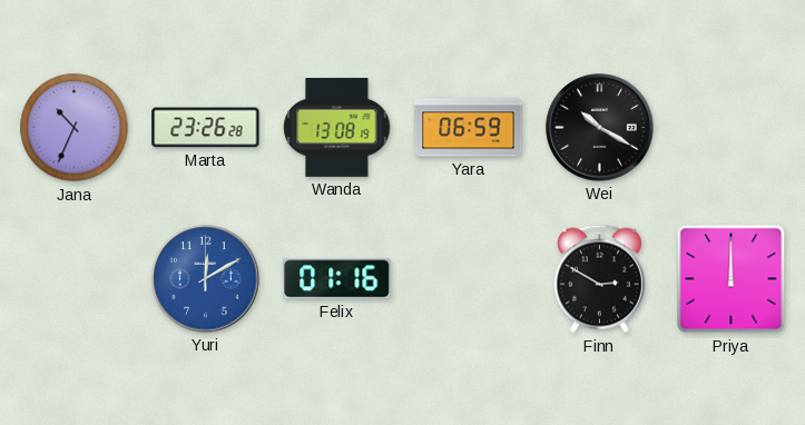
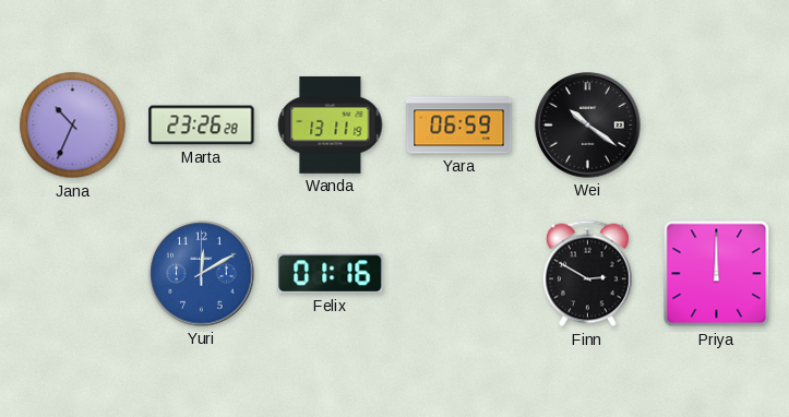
Wanda: 13:08 -> 13:11
Wei: 10:20 -> 10:21
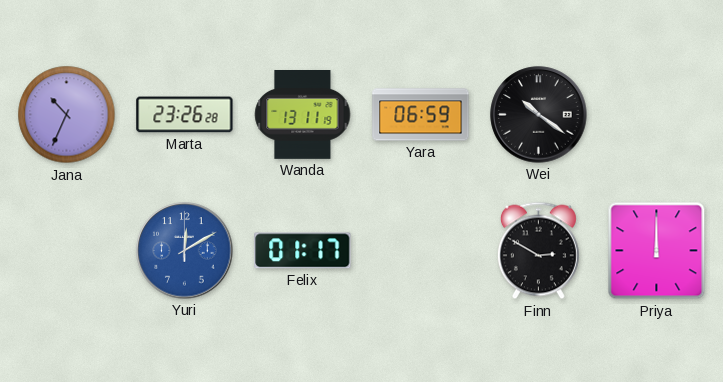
Felix: 01:16 -> 01:17
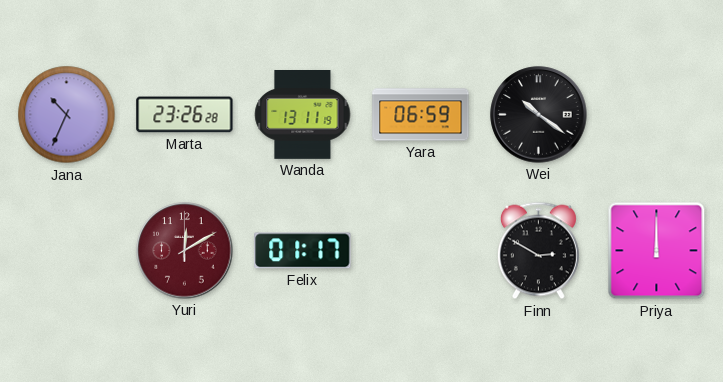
Yuri dial: blue -> burgundy
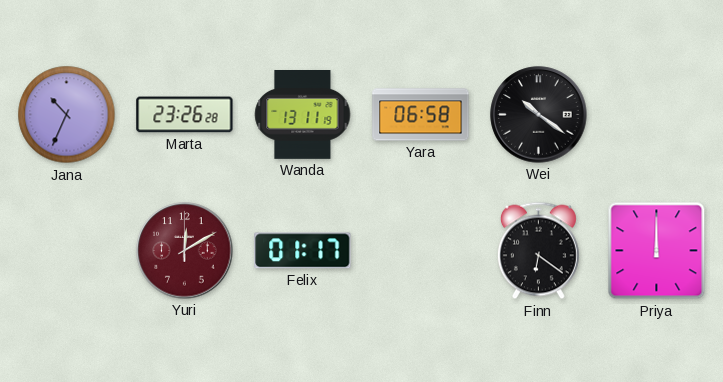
Yara: 06:59 -> 06:58
Finn: 2:50 -> 6:21
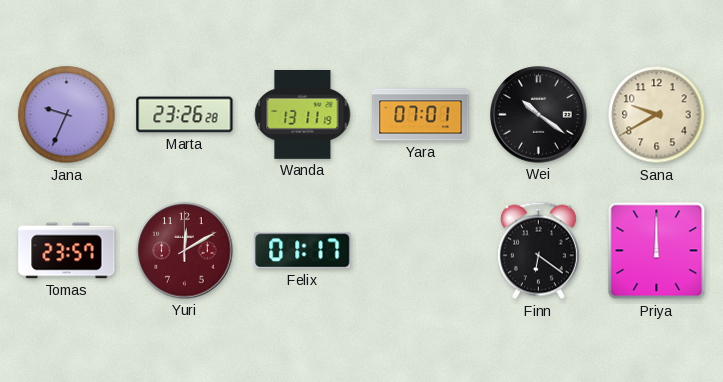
Jana: 10:34 -> 9:34
Yara: 06:58 -> 07:01
Sana: none -> 9:40
Tomas: none -> 23:57
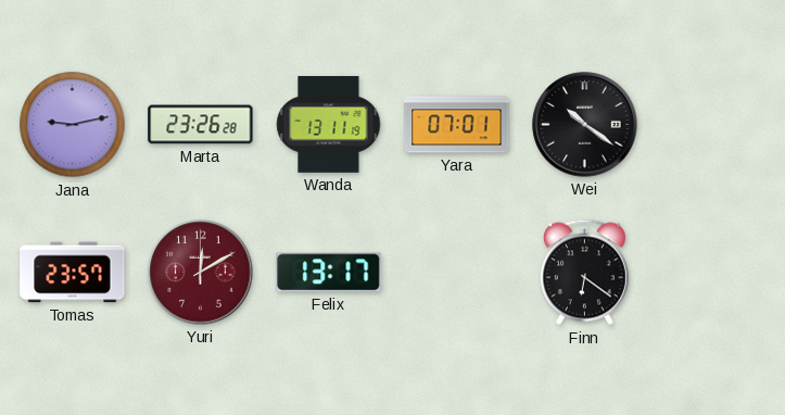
Jana: 9:34 -> 9:13
Sana: 9:40 -> none
Felix: 01:17 -> 13:17
Priya: 12:00 -> none
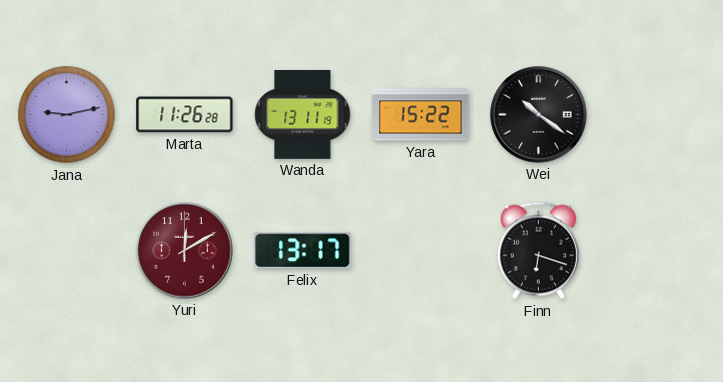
Marta: 23:26 -> 11:26
Yara: 07:01 -> 15:22
Tomas: 23:57 -> none
Finn: 6:21 -> 6:18
